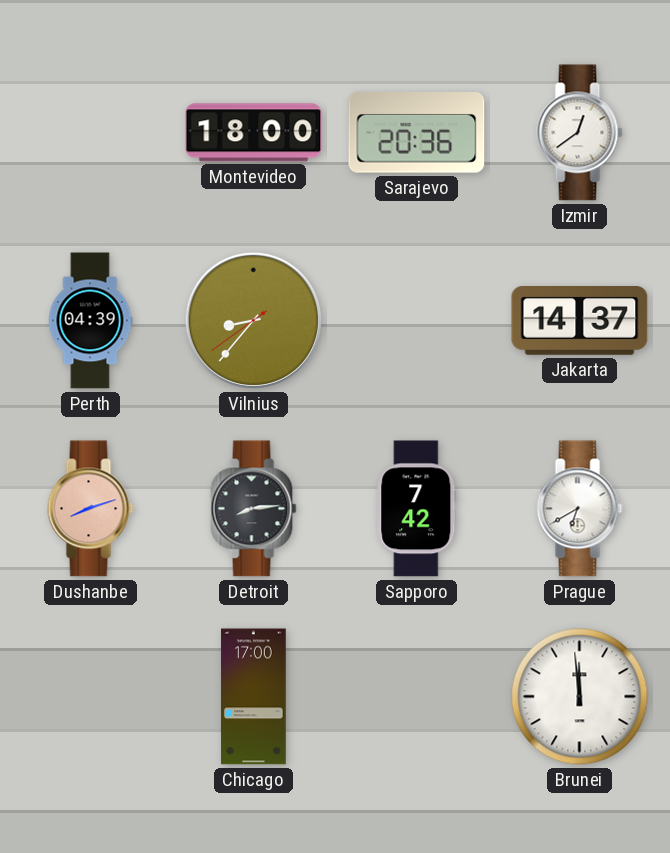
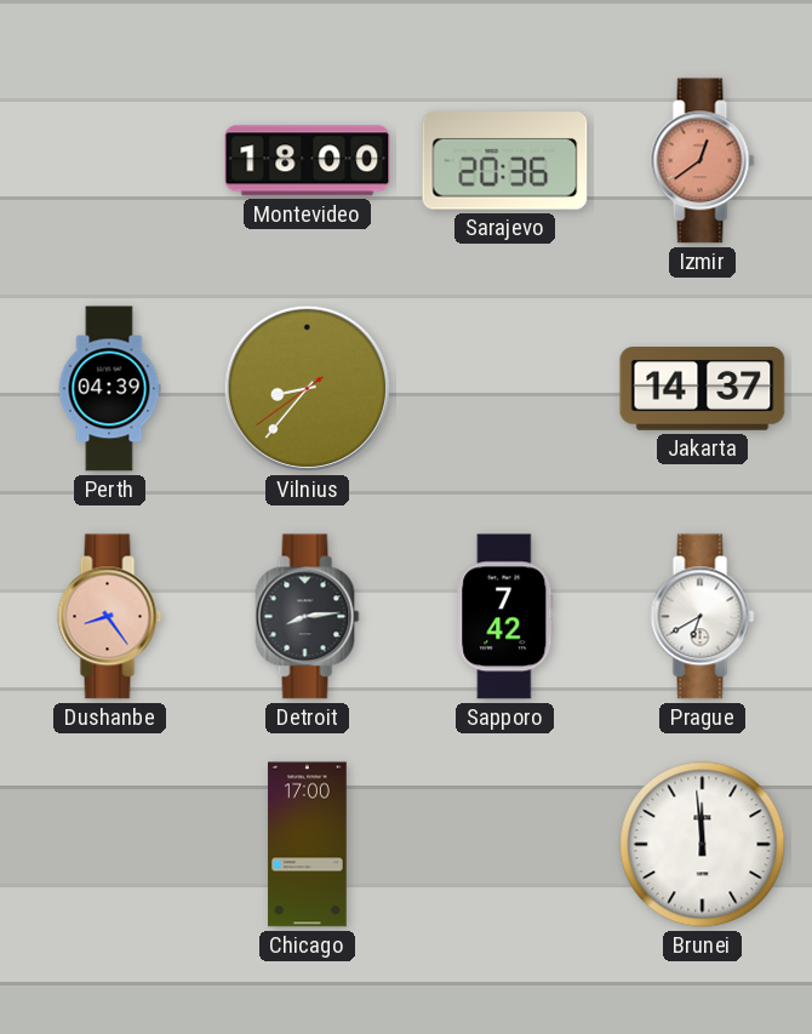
Izmir dial: white -> salmon
Dushanbe: 8:12 -> 8:24
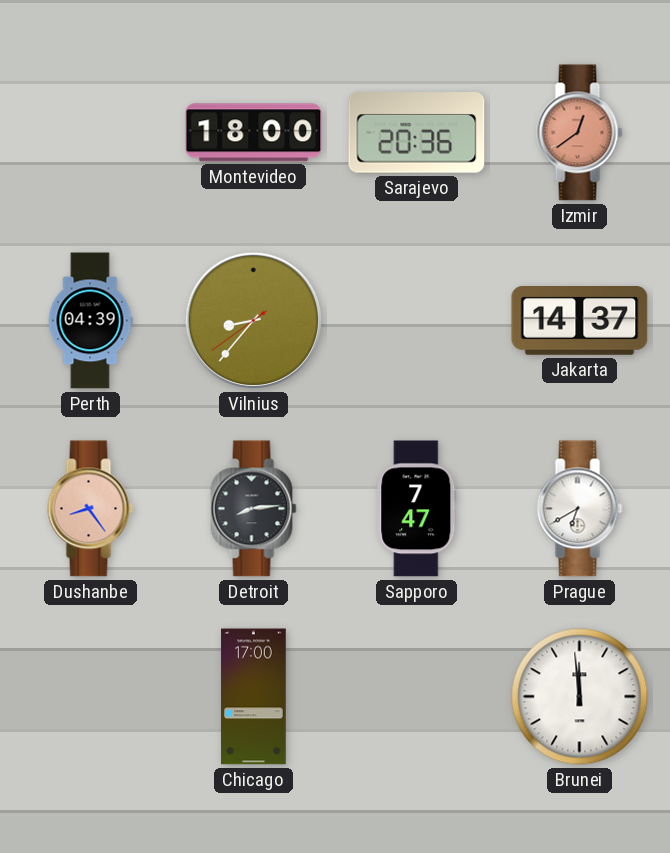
Sapporo: 7:42 -> 7:47
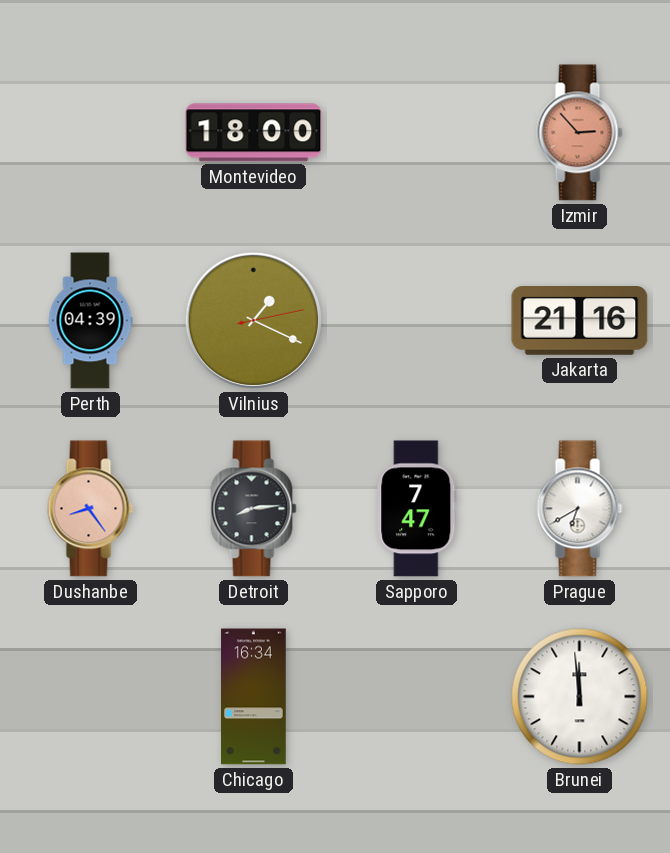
Sarajevo: 20:36 -> none
Izmir: 12:39 -> 2:53
Vilnius: 8:36 -> 1:19
Jakarta: 14:37 -> 21:16
Chicago: 17:00 -> 16:34
